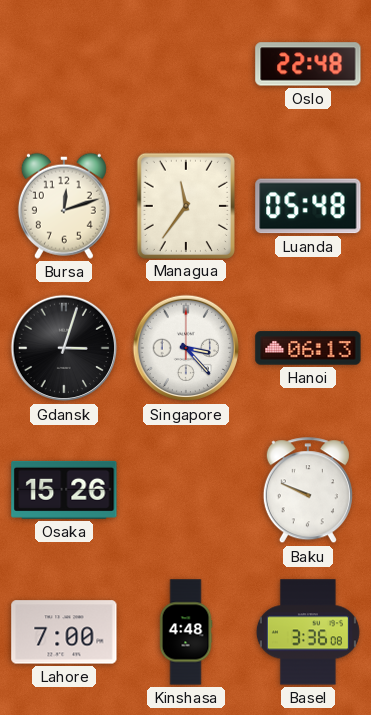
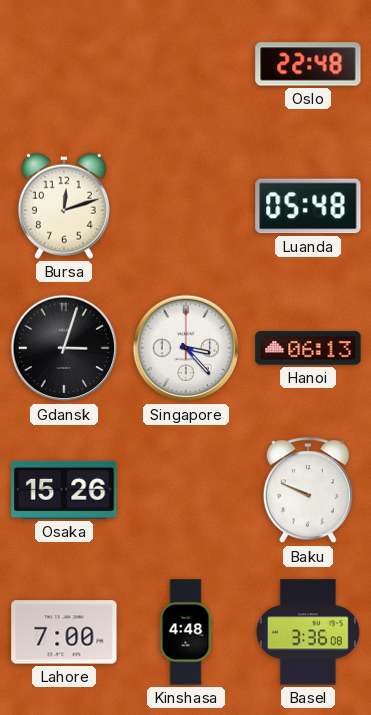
Managua: 11:36 -> none
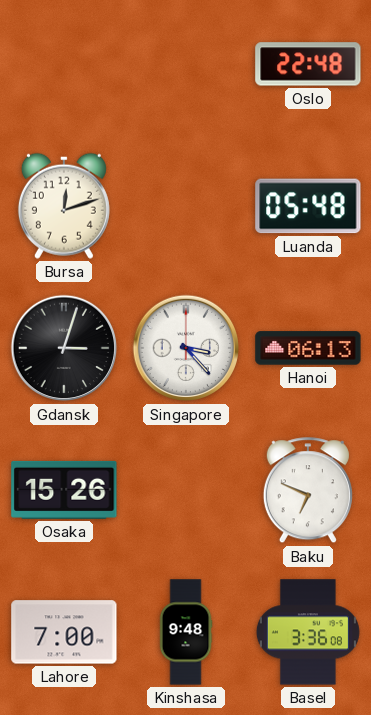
Baku: 9:49 -> 6:49
Kinshasa: 4:48 -> 9:48
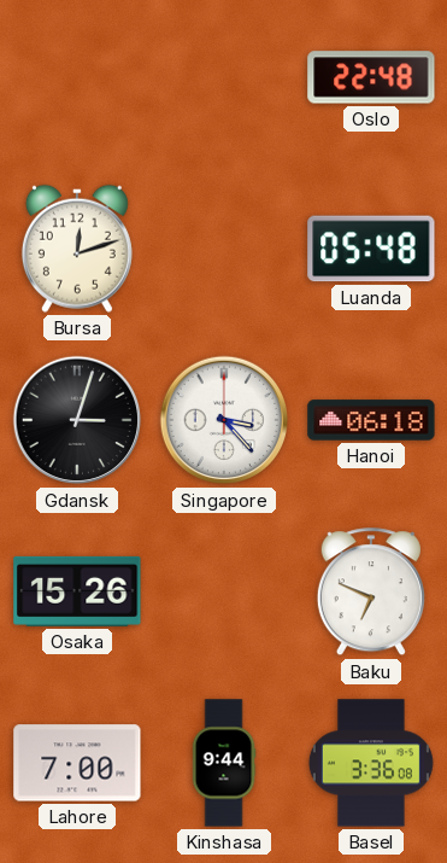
Hanoi: 06:13 -> 06:18
Kinshasa: 9:48 -> 9:44
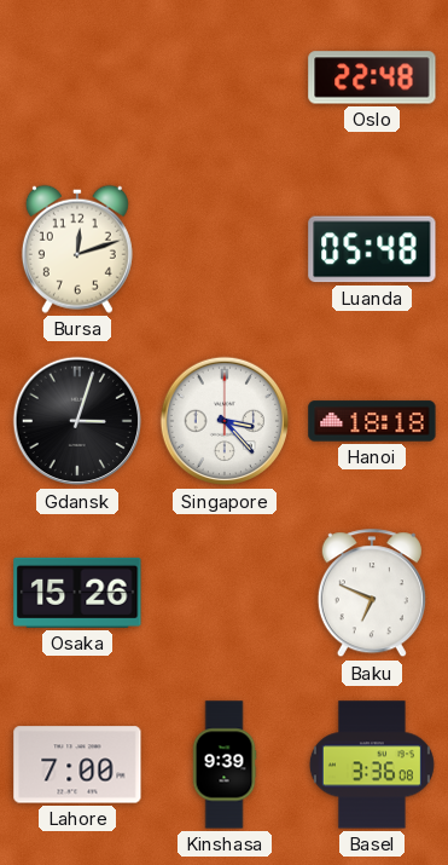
Hanoi: 06:18 -> 18:18
Kinshasa: 9:44 -> 9:39
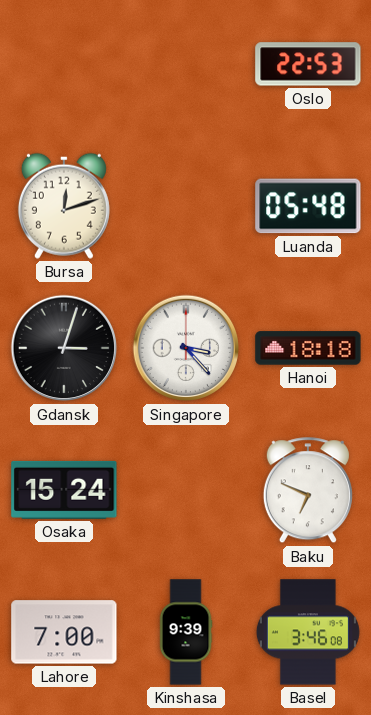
Oslo: 22:48 -> 22:53
Osaka: 15:26 -> 15:24
Basel: 3:36 -> 3:46
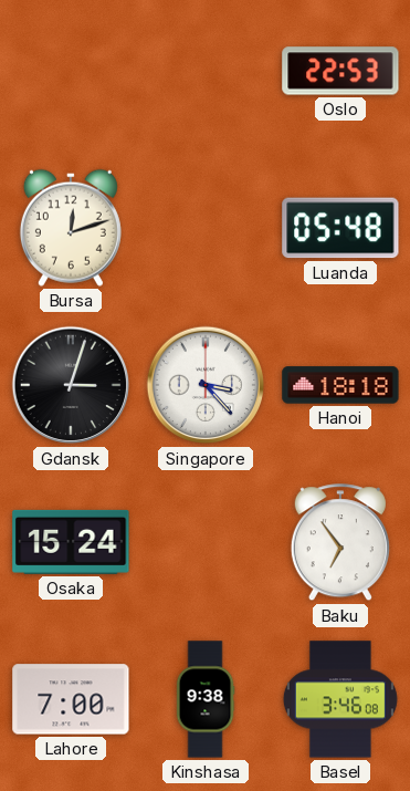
Baku: 6:49 -> 6:54
Kinshasa: 9:39 -> 9:38
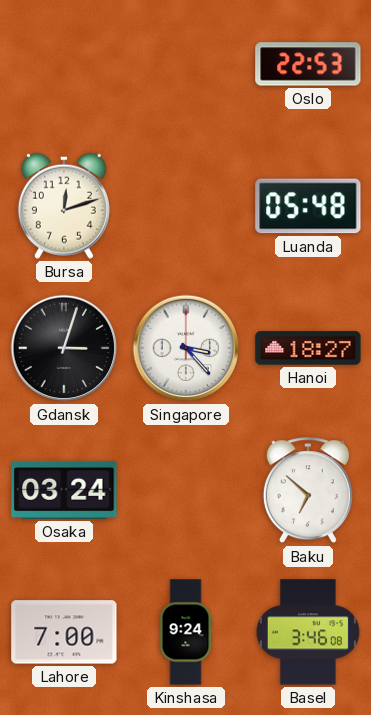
Hanoi: 18:18 -> 18:27
Osaka: 15:24 -> 03:24
Baku: 6:54 -> 6:52
Kinshasa: 9:38 -> 9:24
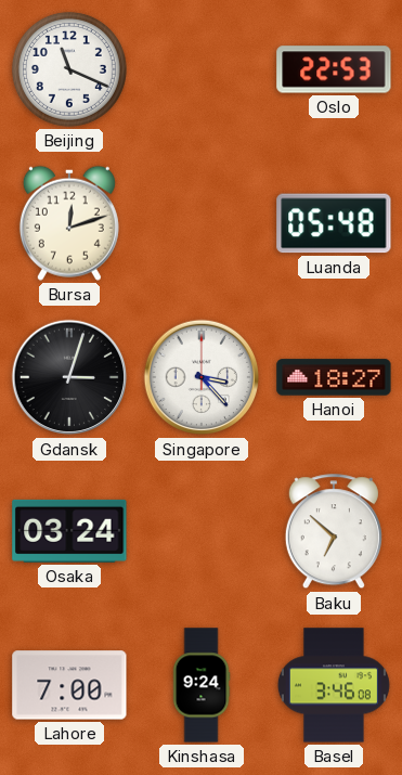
Beijing: none -> 11:19
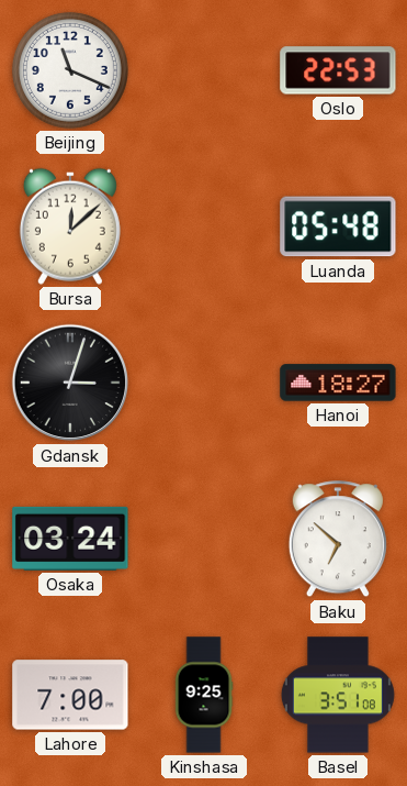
Bursa: 12:12 -> 12:08
Singapore: 3:23 -> none
Kinshasa: 9:24 -> 9:25
Basel: 3:46 -> 3:51
